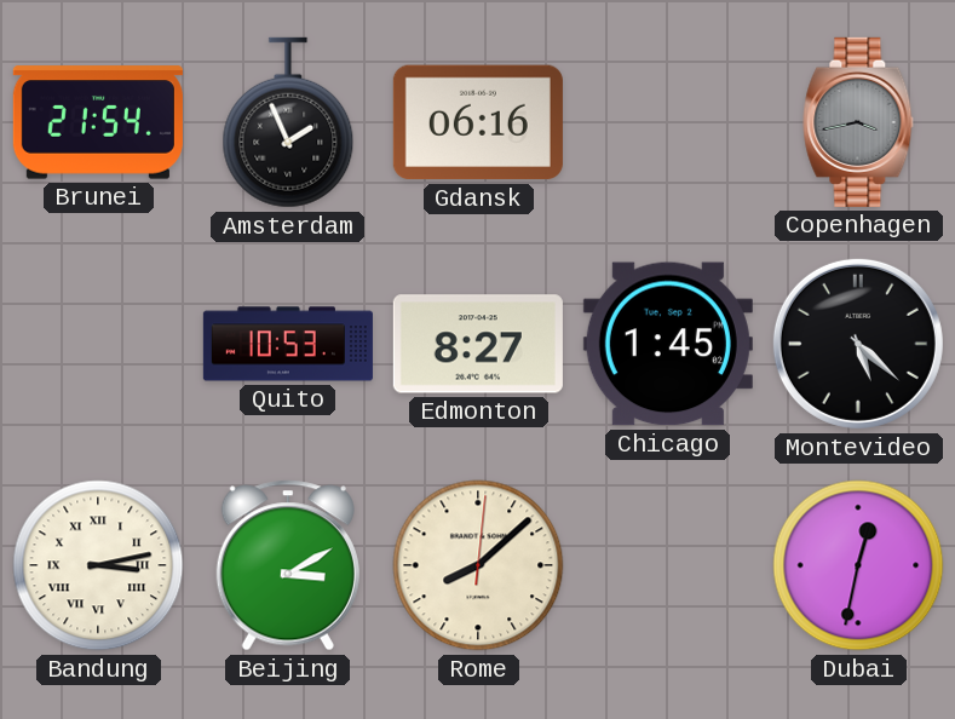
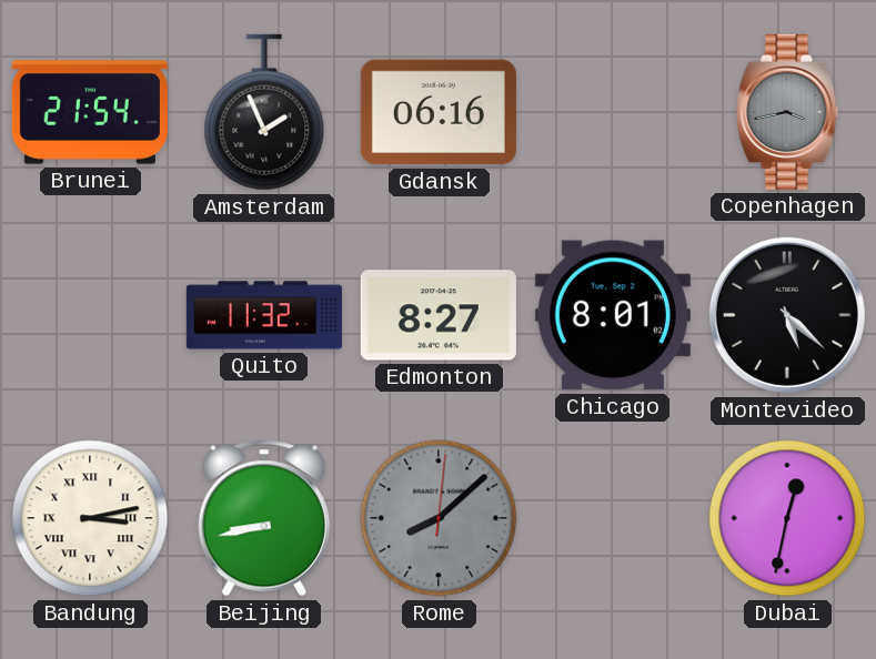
Quito: 10:53 -> 11:32
Chicago: 1:45 -> 8:01
Beijing: 3:10 -> 8:43
Rome dial: cream -> grey
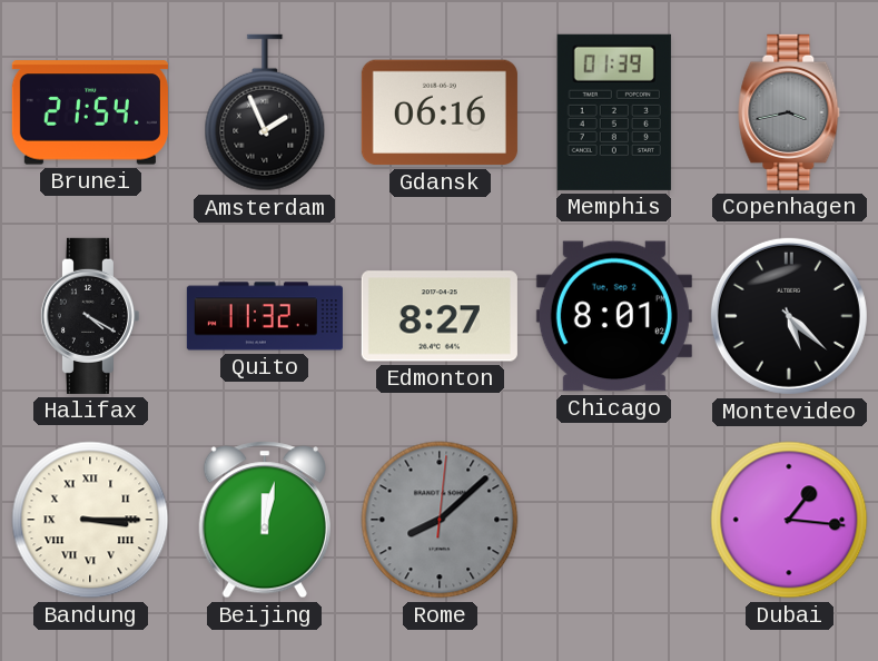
Memphis: none -> 01:39
Halifax: none -> 4:20
Bandung: 3:13 -> 3:15
Beijing: 8:43 -> 12:02
Dubai: 12:32 -> 1:16
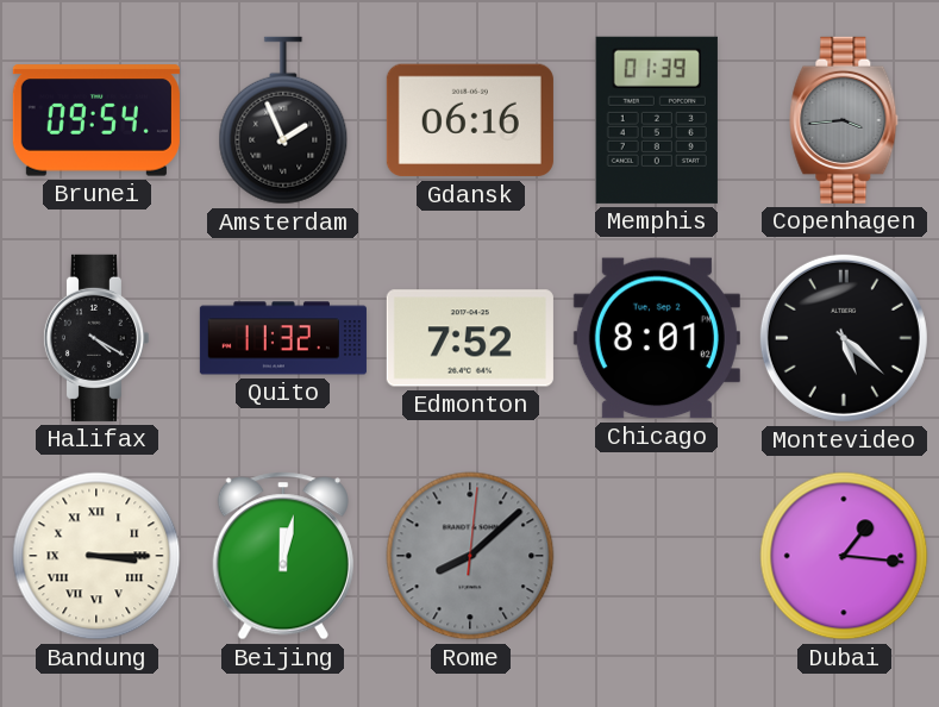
Brunei: 21:54 -> 09:54
Copenhagen: 3:43 -> 3:44
Edmonton: 8:27 -> 7:52
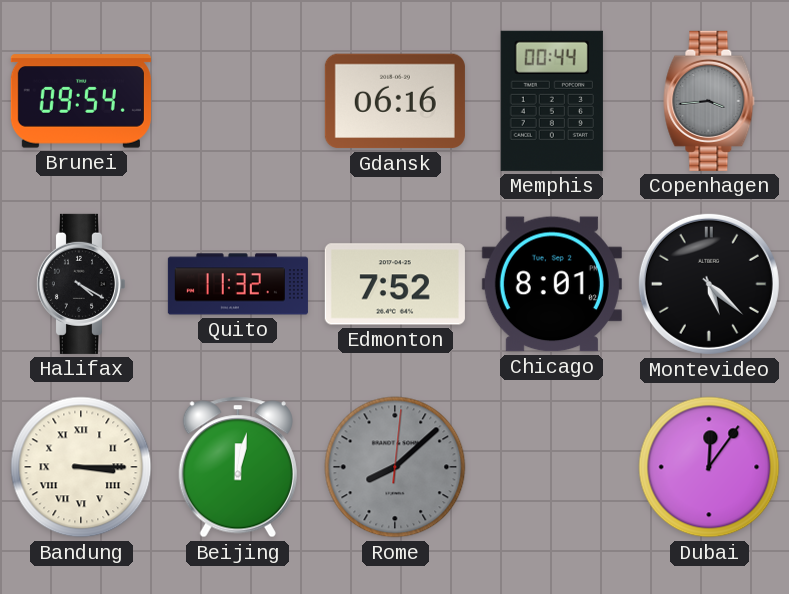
Amsterdam: 1:56 -> none
Memphis: 01:39 -> 00:44
Dubai: 1:16 -> 12:06
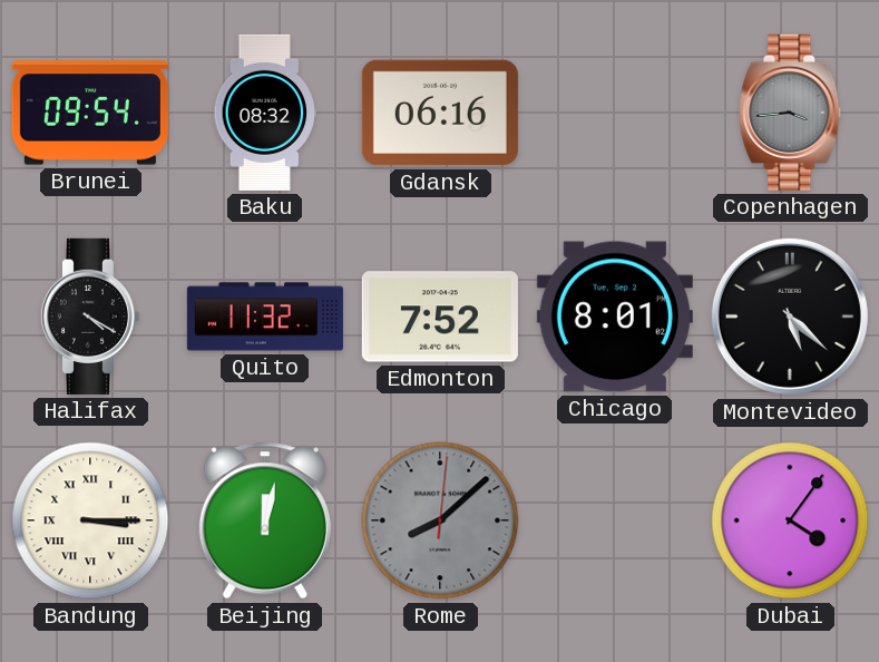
Baku: none -> 08:32
Memphis: 00:44 -> none
Dubai: 12:06 -> 4:06
